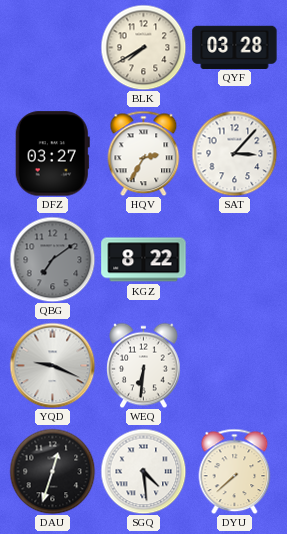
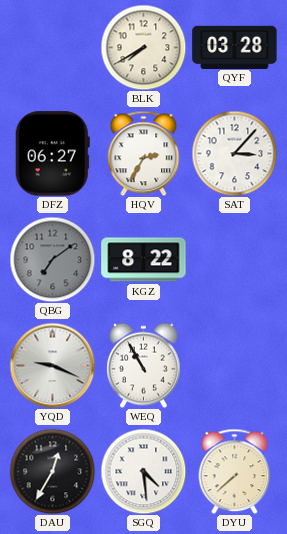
DFZ: 03:27 -> 06:27
WEQ: 6:31 -> 10:55
DAU: 12:33 -> 12:35
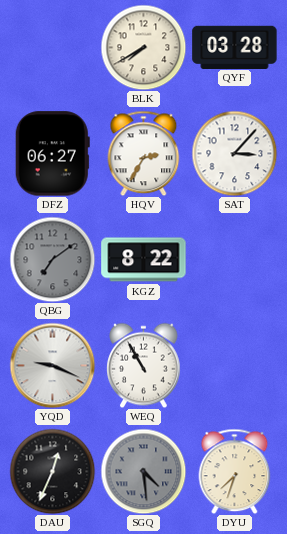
DAU: 12:35 -> 12:34
SGQ dial: white -> grey
DYU: 7:38 -> 7:33
